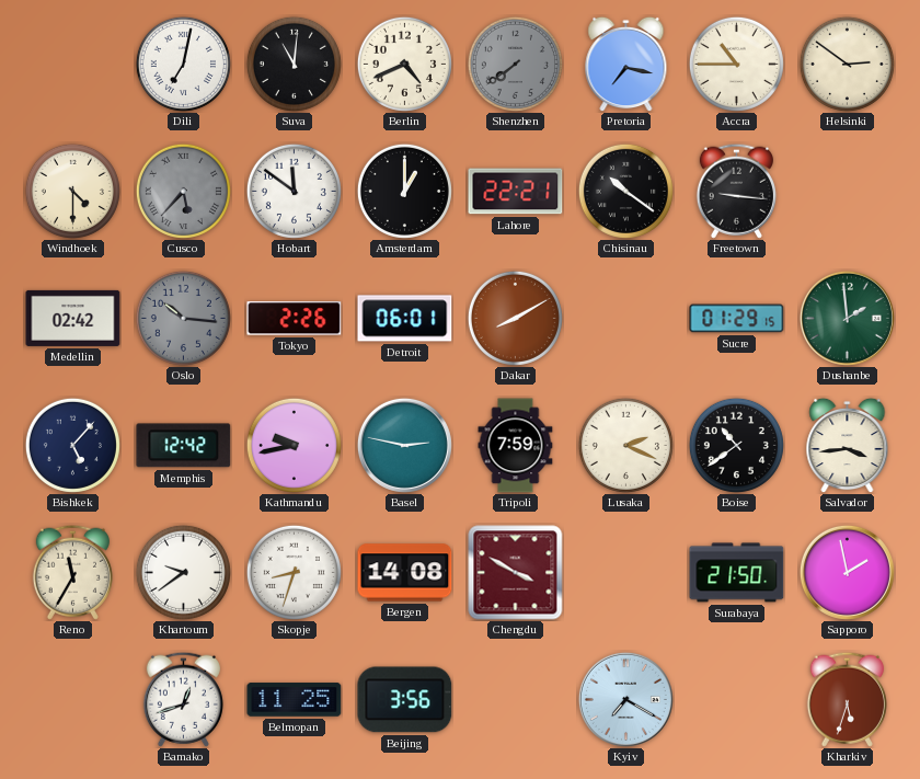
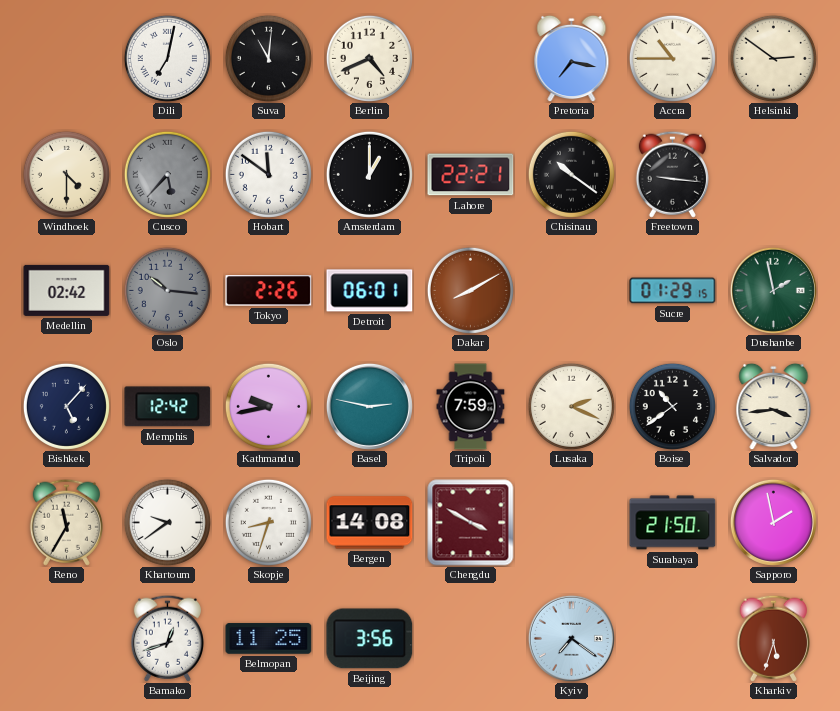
Shenzhen: 7:39 -> none
Dushanbe: 1:59 -> 1:58
Kyiv: 7:20 -> 7:21
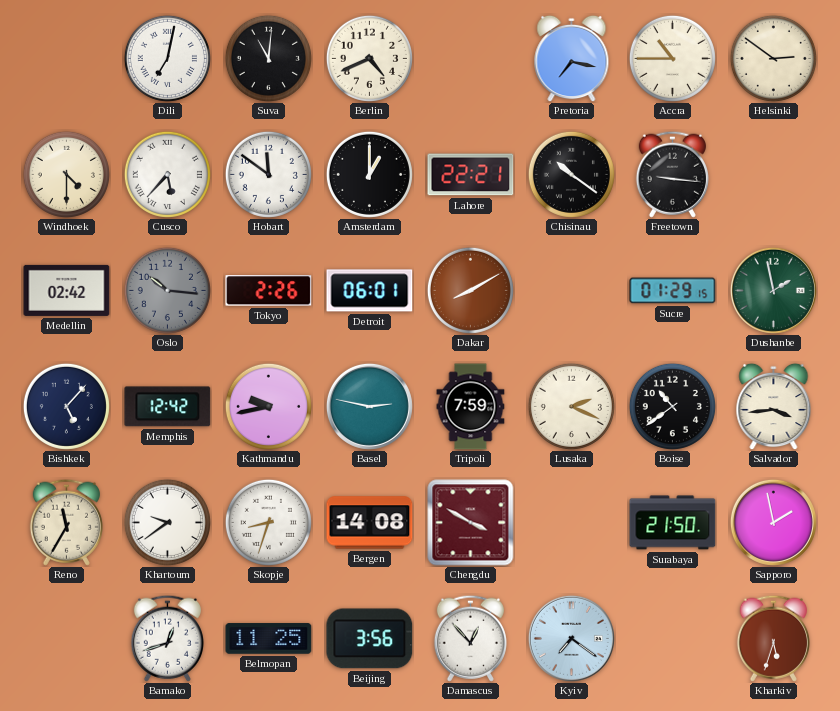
Cusco dial: grey -> white
Damascus: none -> 12:53
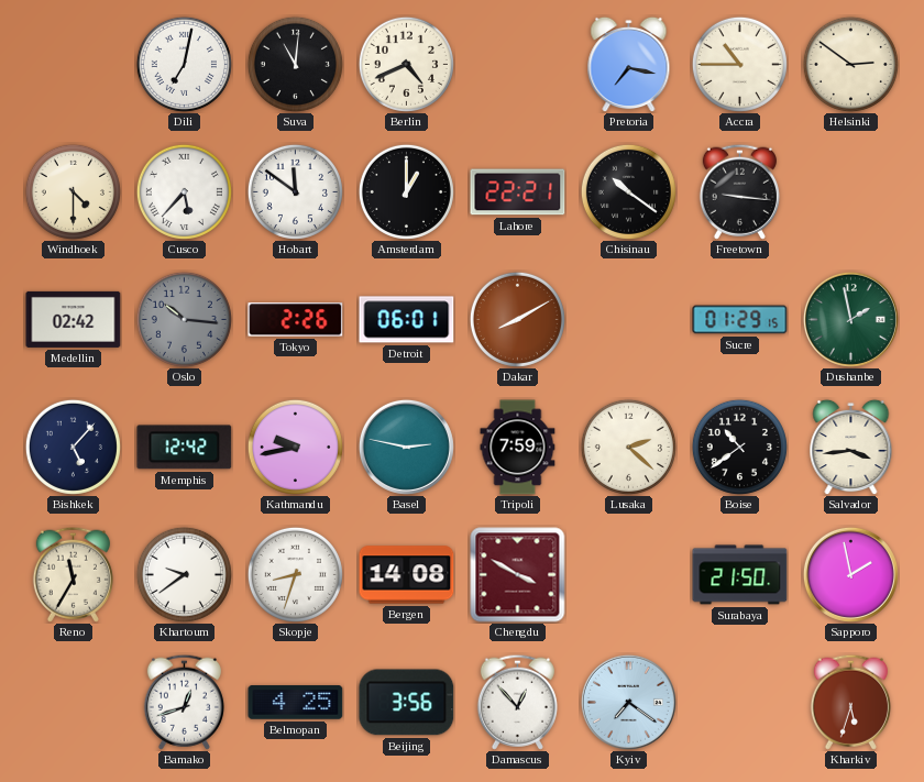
Lusaka: 2:19 -> 2:22
Belmopan: 11:25 -> 4:25
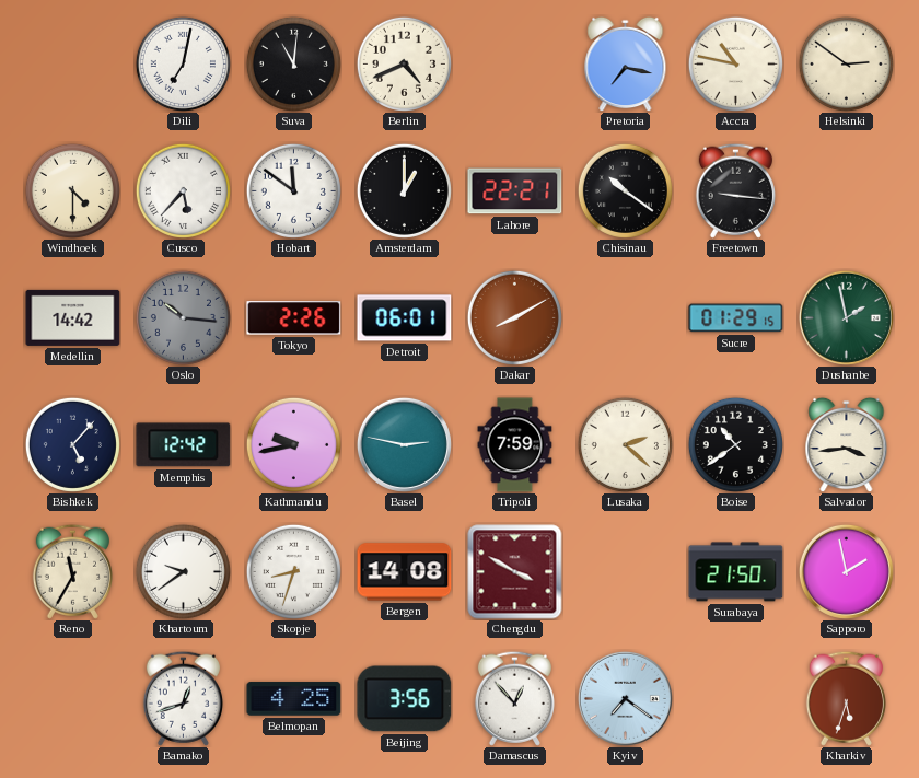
Accra: 10:45 -> 10:47
Medellin: 02:42 -> 14:42
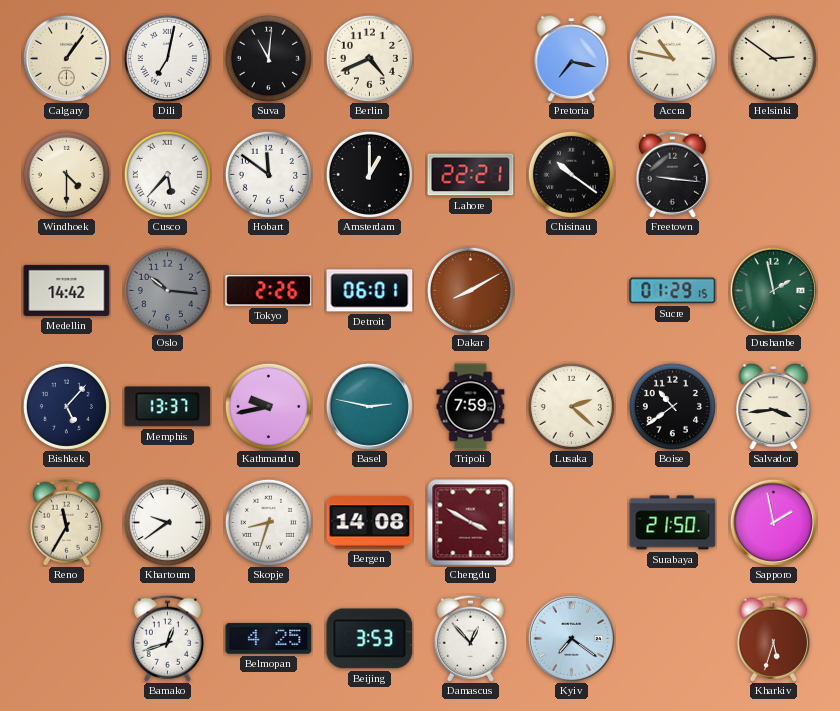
Calgary: none -> 1:06
Memphis: 12:42 -> 13:37
Beijing: 3:56 -> 3:53
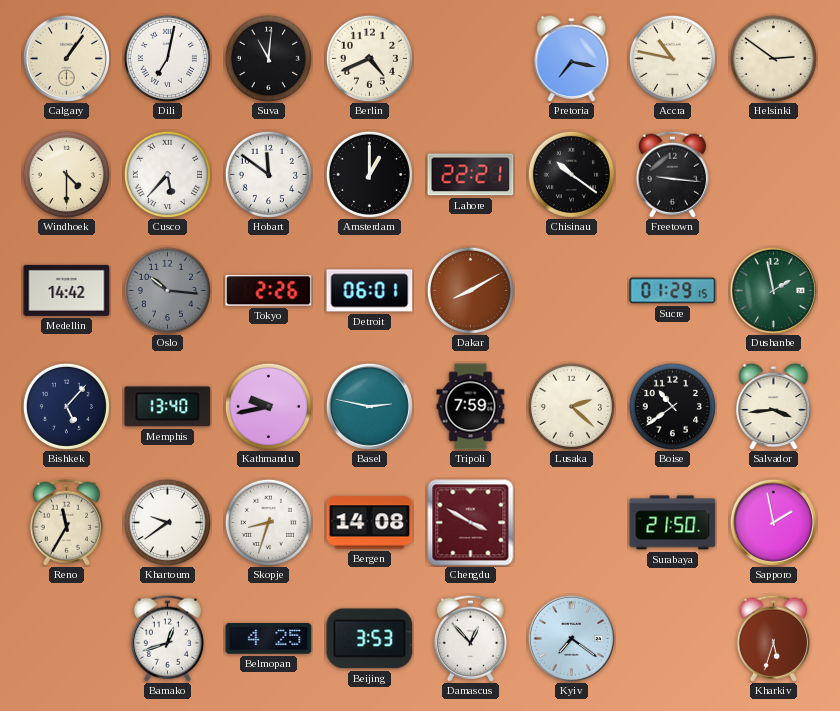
Memphis: 13:37 -> 13:40
